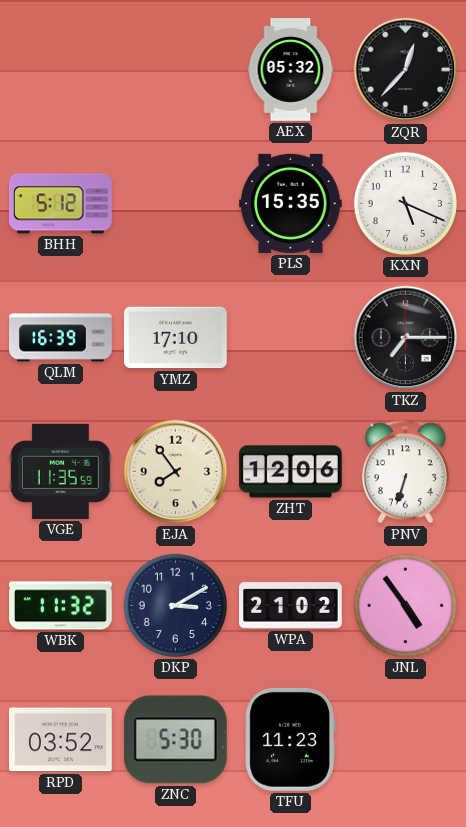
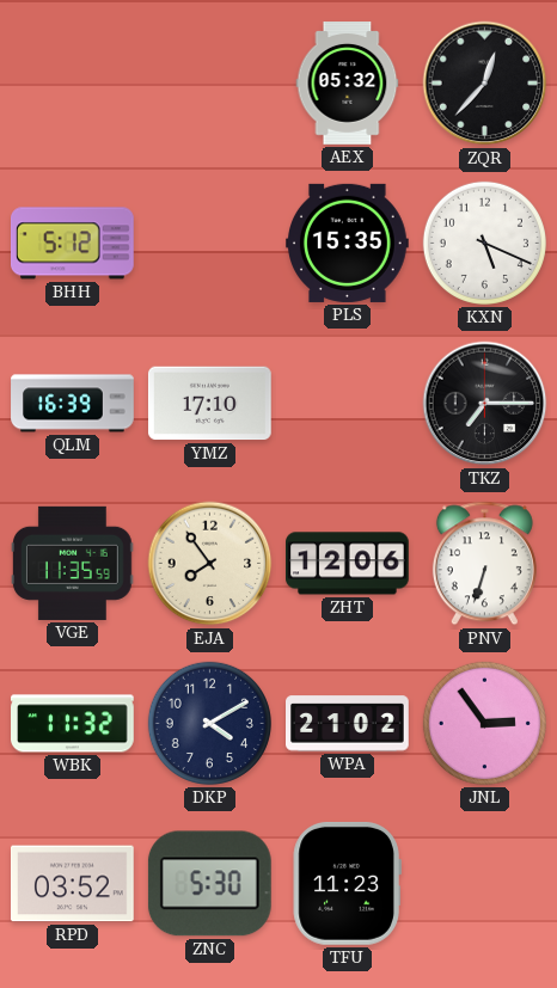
DKP: 3:10 -> 4:10
JNL: 4:54 -> 2:54
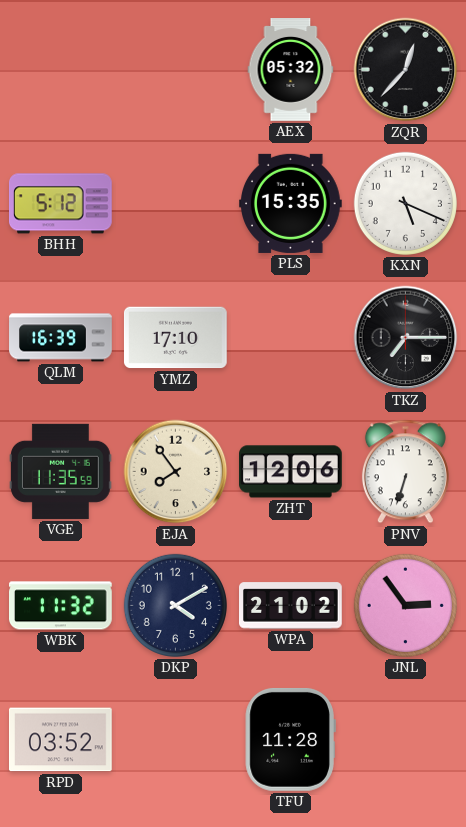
ZNC: 5:30 -> none
TFU: 11:23 -> 11:28
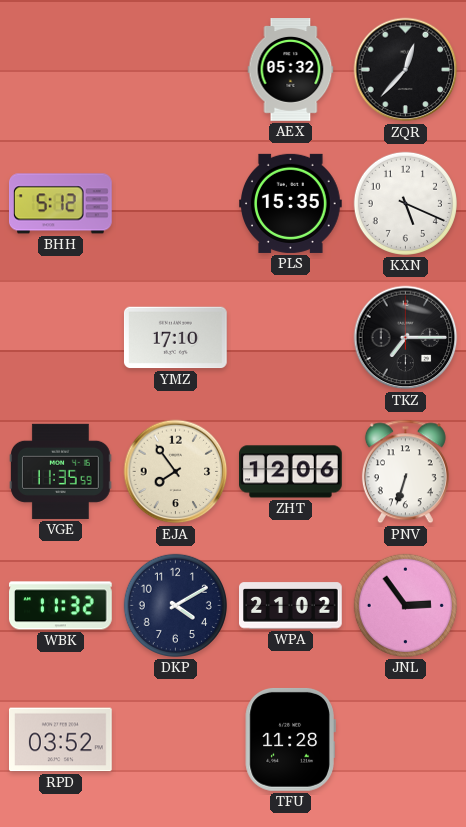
QLM: 16:39 -> none
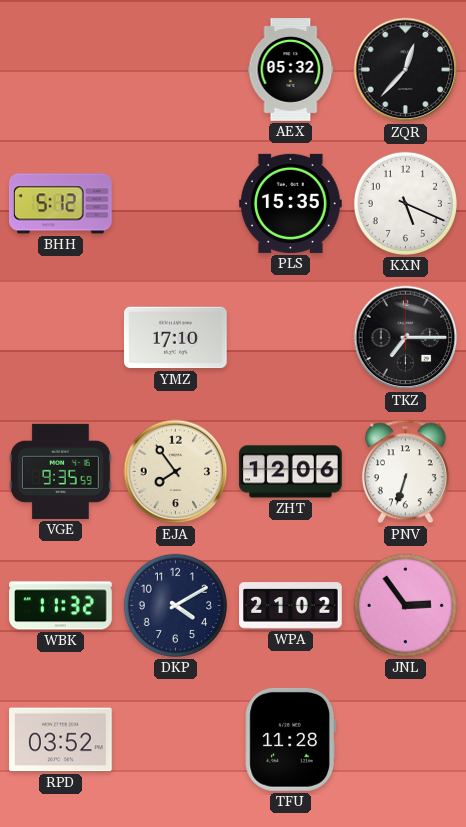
VGE: 11:35 -> 9:35
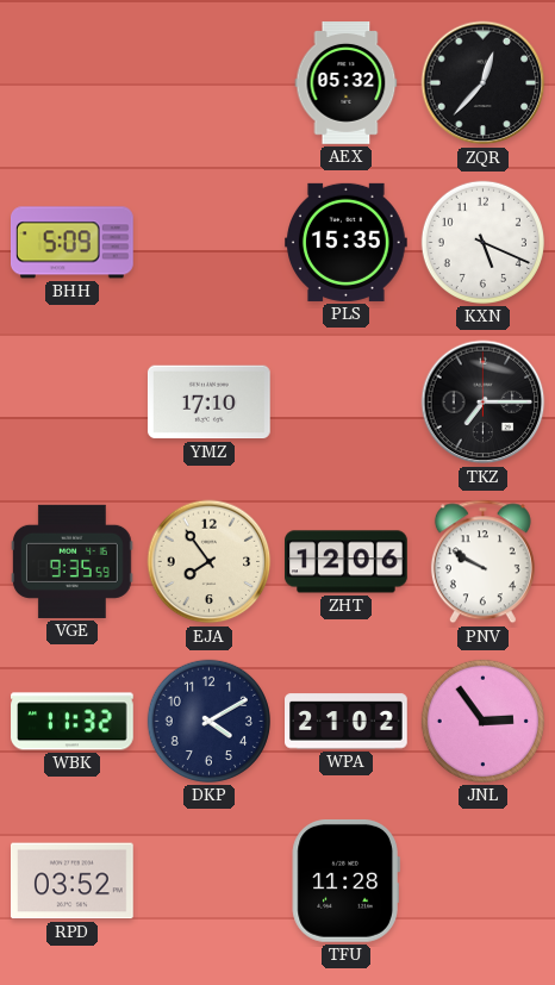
BHH: 5:12 -> 5:09
PNV: 6:33 -> 9:50
